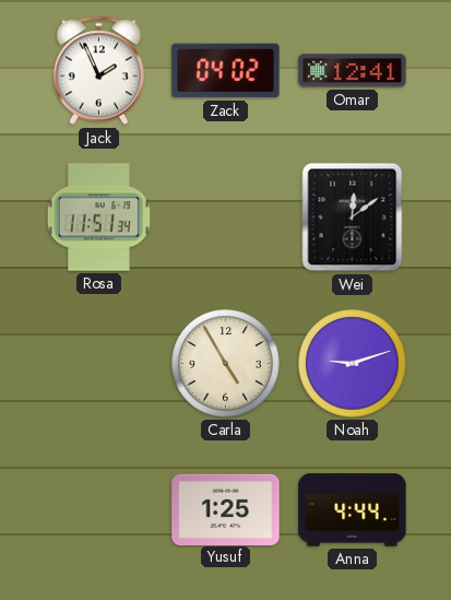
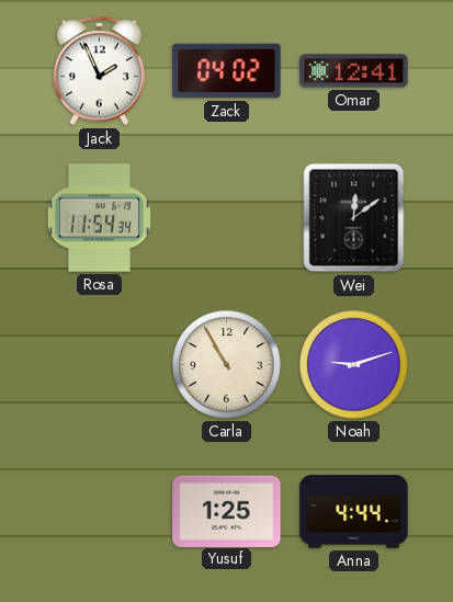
Rosa: 11:51 -> 11:54
Carla: 4:55 -> 10:55
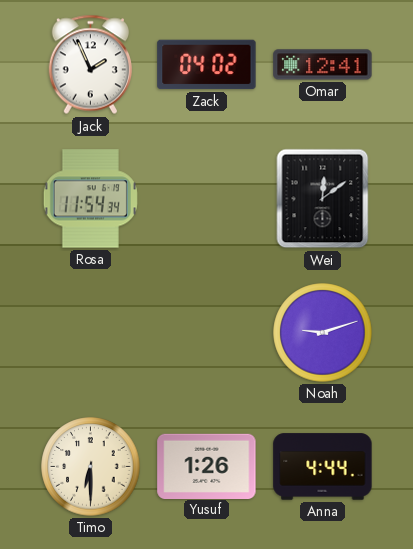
Carla: 10:55 -> none
Timo: none -> 6:30
Yusuf: 1:25 -> 1:26
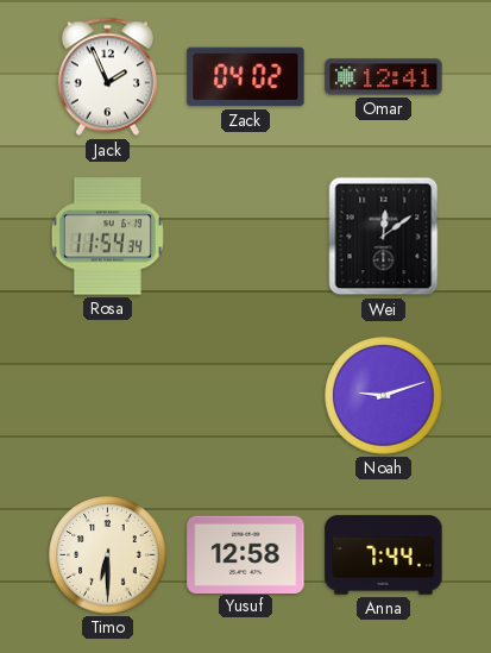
Yusuf: 1:26 -> 12:58
Anna: 4:44 -> 7:44
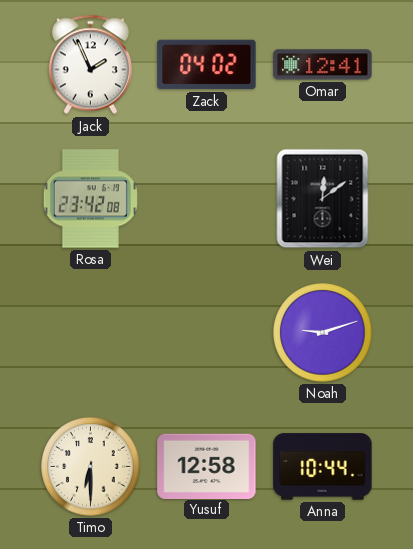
Rosa: 11:54 -> 23:42
Anna: 7:44 -> 10:44
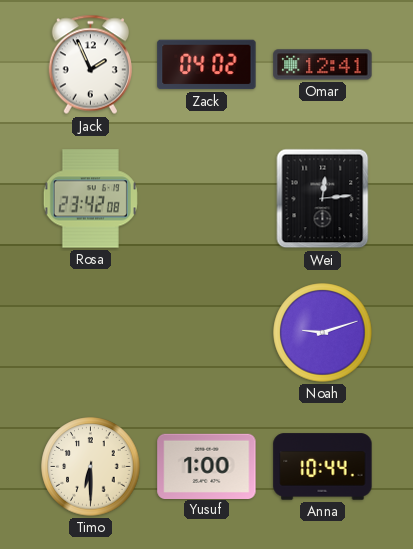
Wei: 12:09 -> 12:14
Yusuf: 12:58 -> 1:00
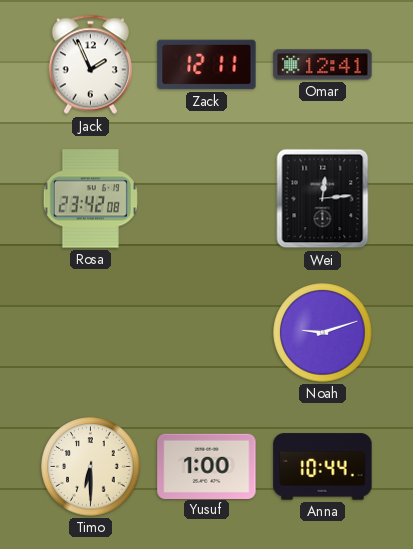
Zack: 04:02 -> 12:11
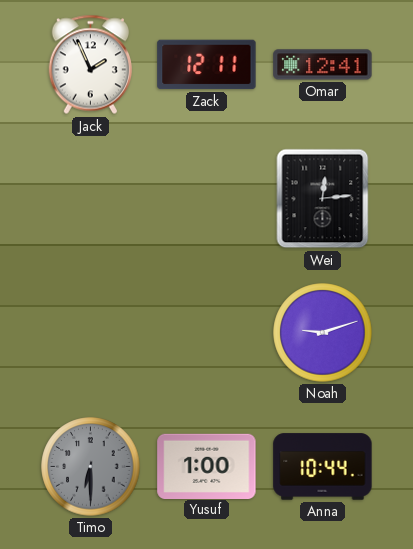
Rosa: 23:42 -> none
Timo dial: cream -> grey
